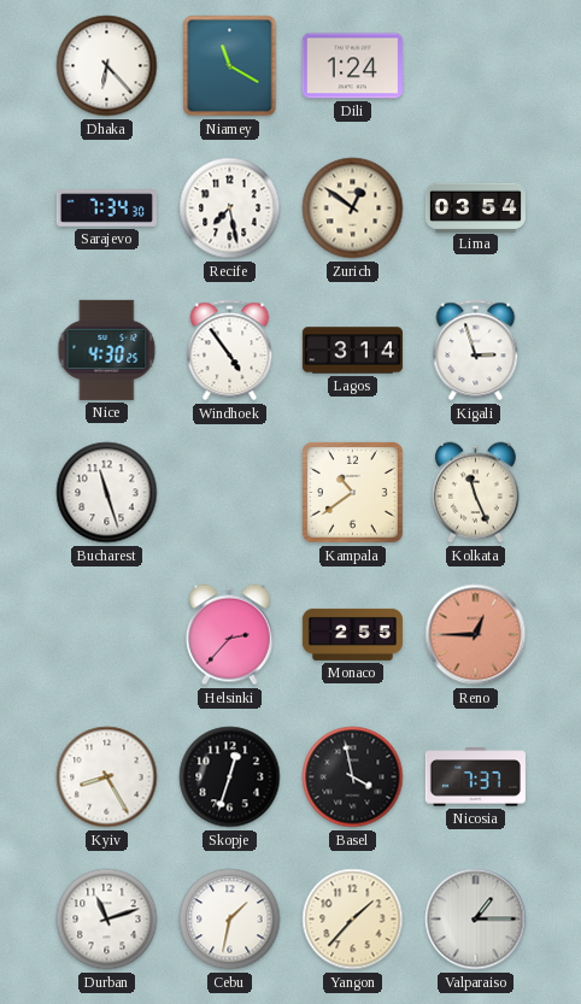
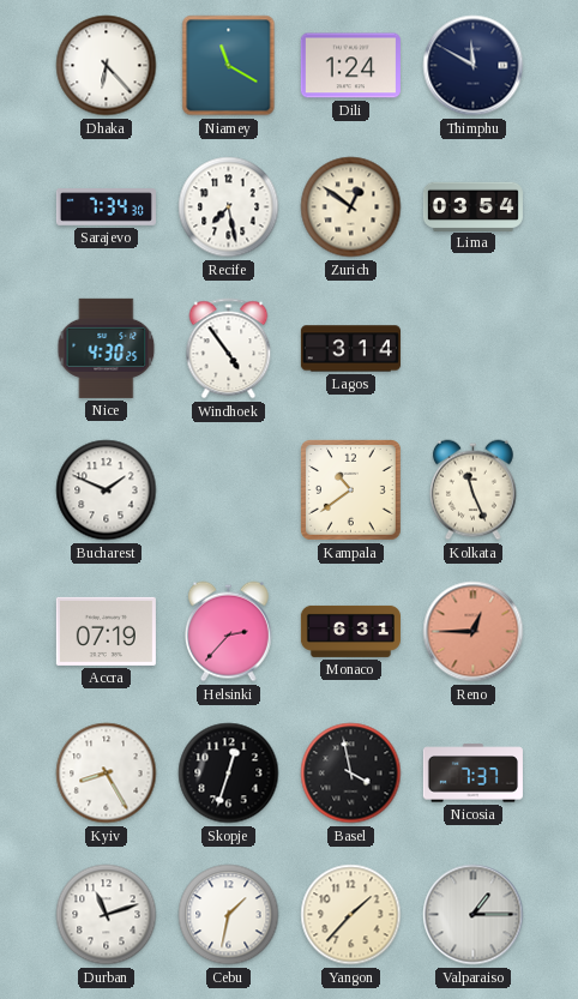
Thimphu: none -> 11:50
Kigali: 2:57 -> none
Bucharest: 11:27 -> 1:49
Accra: none -> 07:19
Monaco: 2:55 -> 6:31
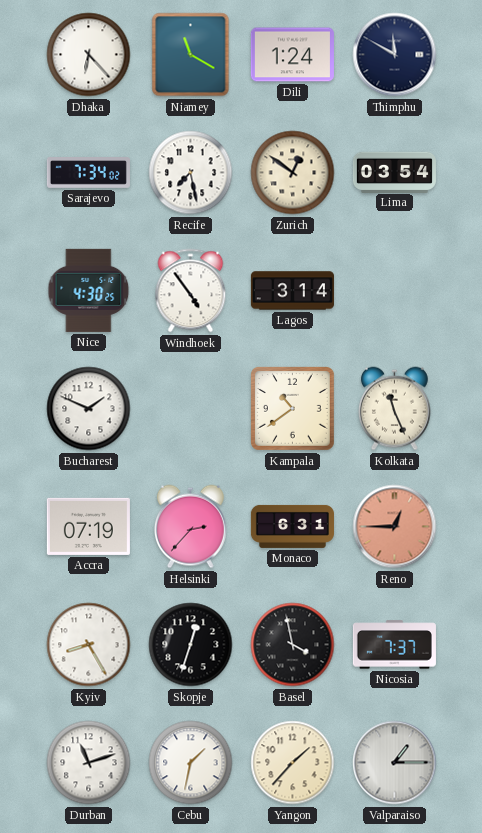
Sarajevo: 7:34:30 -> 7:34:02
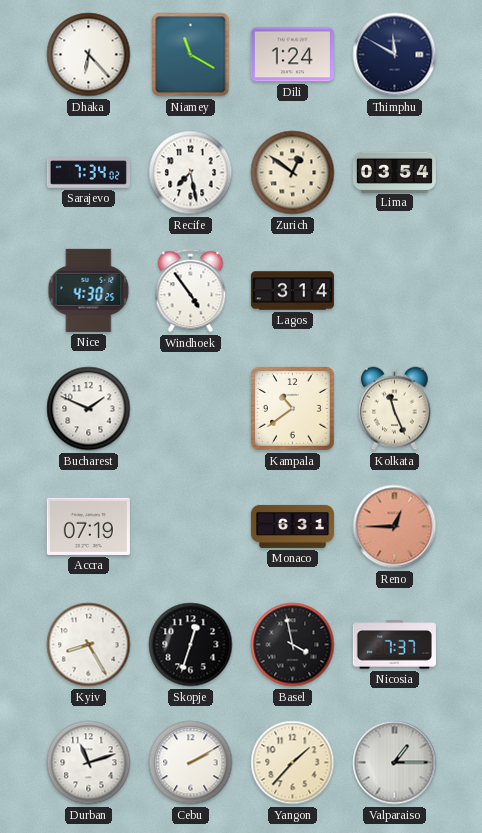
Helsinki: 2:37 -> none
Cebu: 1:32 -> 2:10
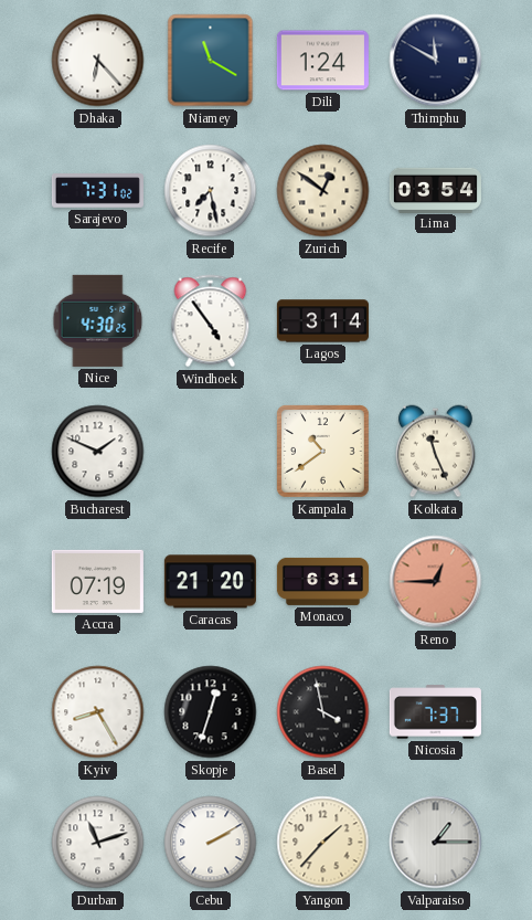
Sarajevo: 7:34 -> 7:31
Caracas: none -> 21:20
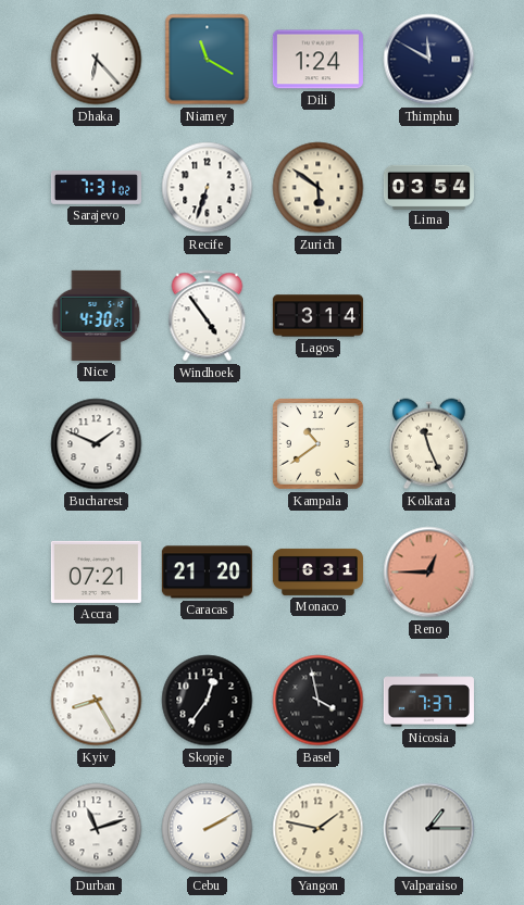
Recife: 7:28 -> 6:33
Zurich: 12:51 -> 5:51
Accra: 07:19 -> 07:21
Skopje: 12:33 -> 12:36
Yangon: 1:37 -> 1:47
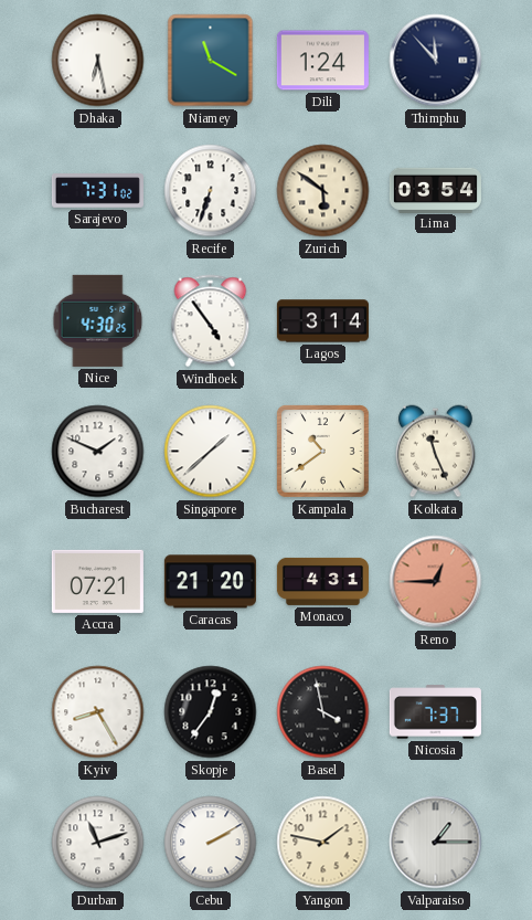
Dhaka: 6:23 -> 6:28
Thimphu: 11:50 -> 11:53
Singapore: none -> 1:38
Monaco: 6:31 -> 4:31
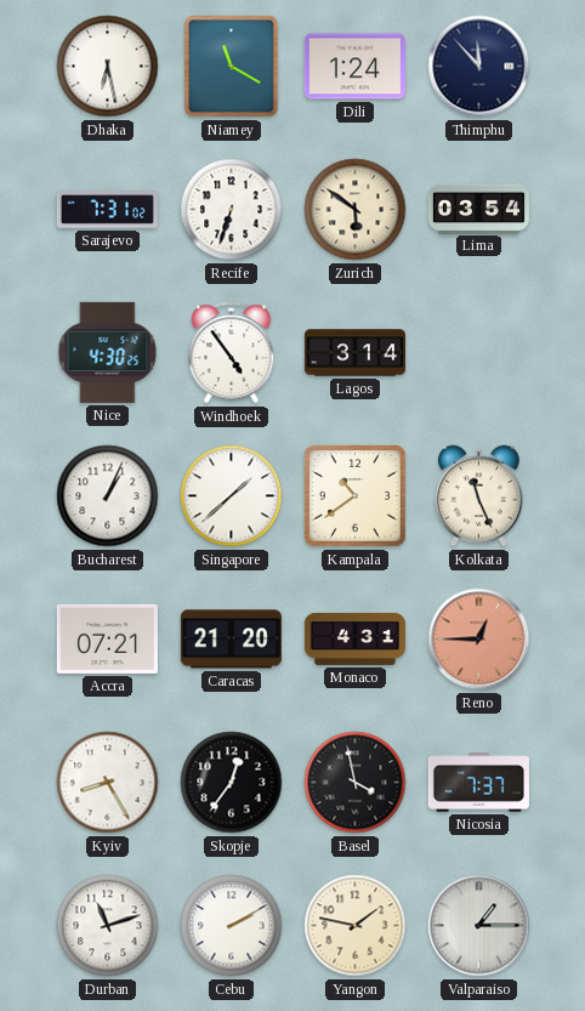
Bucharest: 1:49 -> 1:04
